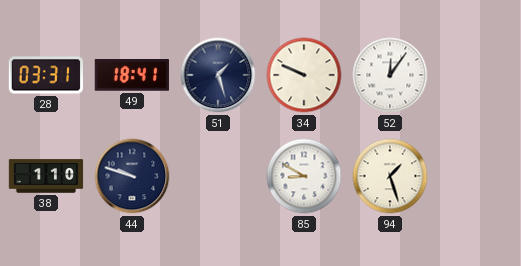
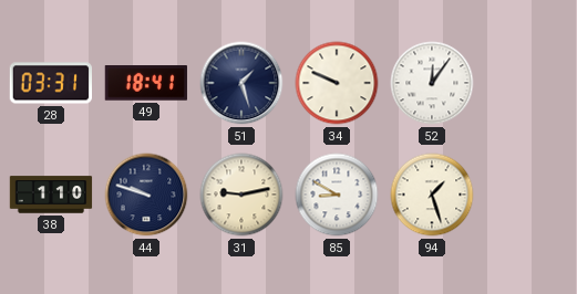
31: none -> 9:13
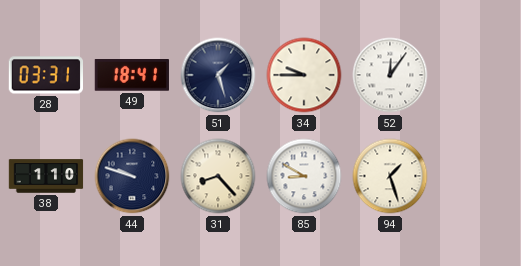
34: 9:49 -> 9:45
31: 9:13 -> 8:23
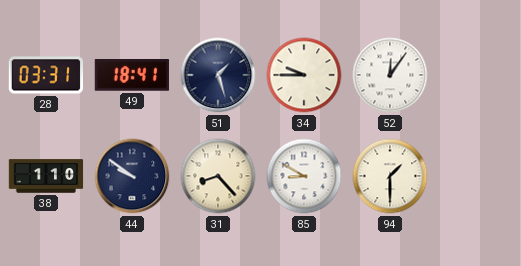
44: 9:48 -> 9:51
94: 1:27 -> 1:30
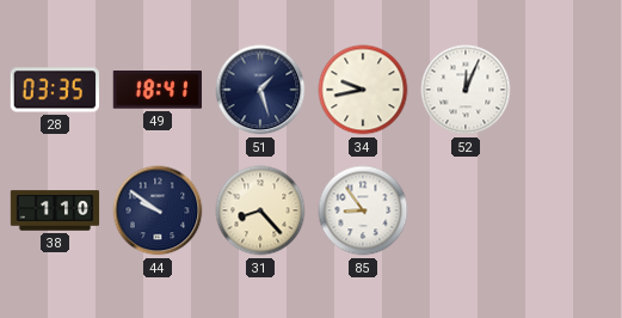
28: 03:31 -> 03:35
34: 9:45 -> 9:43
52: 12:06 -> 12:04
85: 8:50 -> 8:54
94: 1:30 -> none
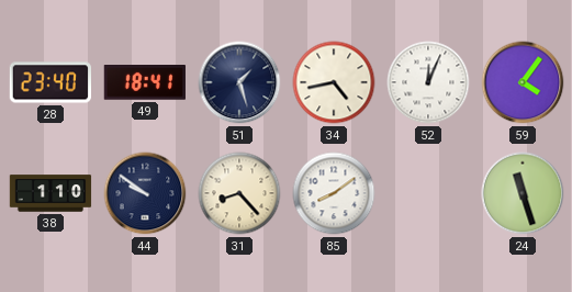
28: 03:35 -> 23:40
34: 9:43 -> 4:43
59: none -> 4:06
85: 8:54 -> 8:09
24: none -> 11:27
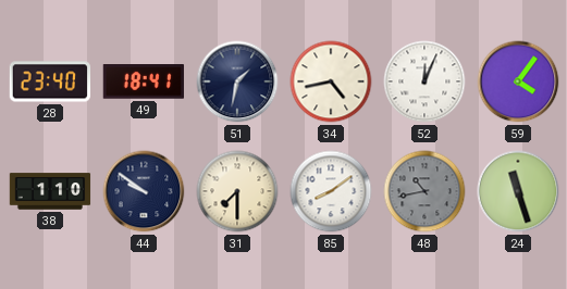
51: 1:27 -> 1:32
31: 8:23 -> 7:30
48: none -> 10:43
